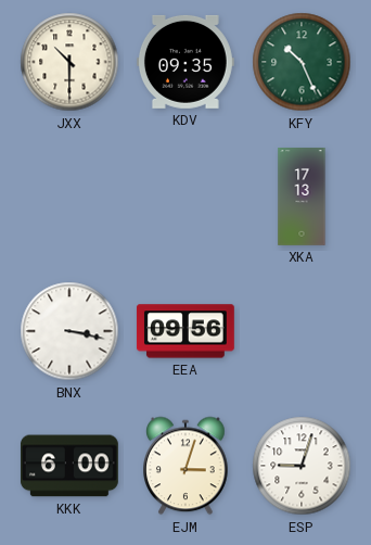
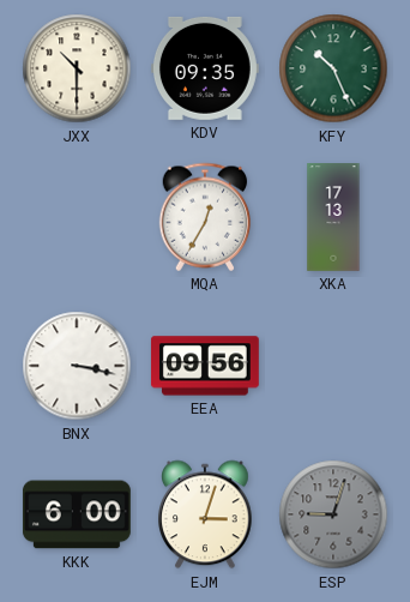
MQA: none -> 12:35
ESP dial: white -> grey
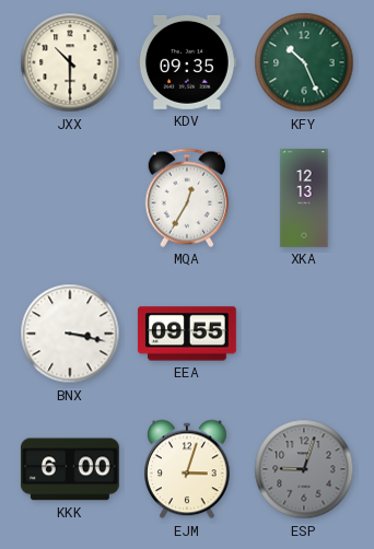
XKA: 17:13 -> 12:13
EEA: 09:56 -> 09:55
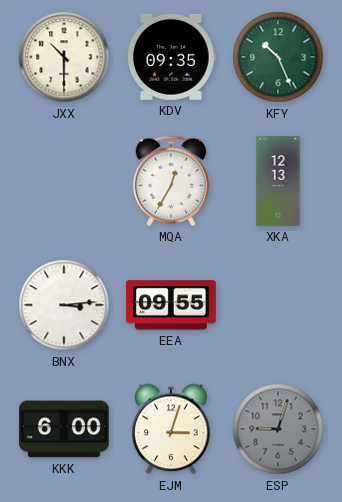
BNX: 3:17 -> 3:14
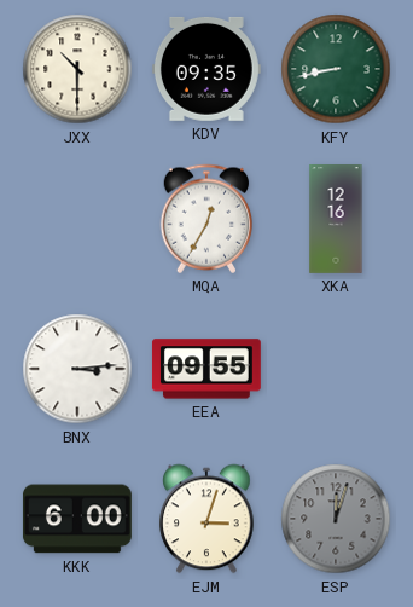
KFY: 10:26 -> 8:43
XKA: 12:13 -> 12:16
ESP: 9:03 -> 12:03
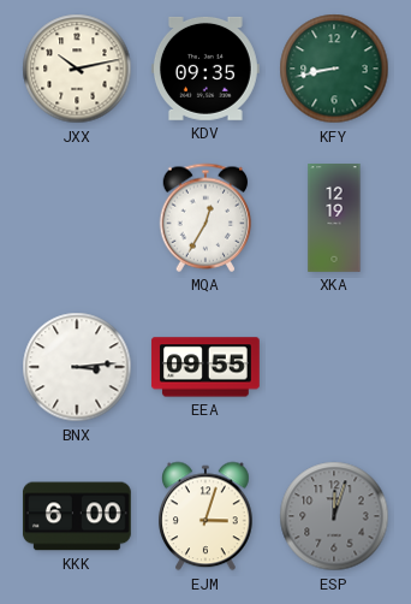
JXX: 10:30 -> 10:13
XKA: 12:16 -> 12:19
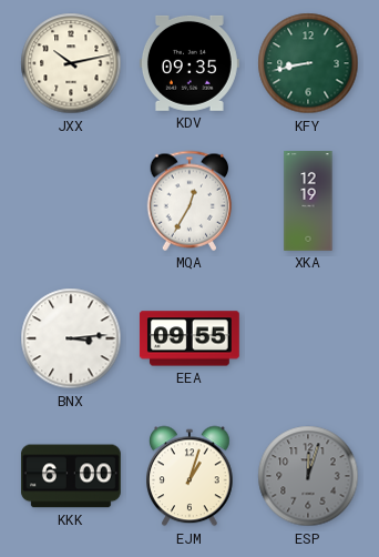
EJM: 3:03 -> 1:03
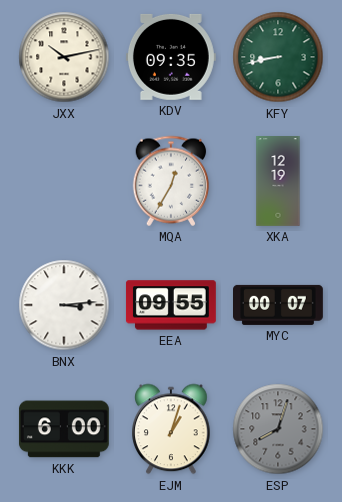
MYC: none -> 00:07
ESP: 12:03 -> 8:03
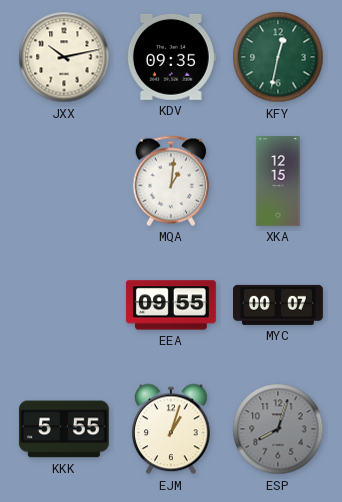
KFY: 8:43 -> 12:32
MQA: 12:35 -> 1:01
XKA: 12:19 -> 12:15
BNX: 3:14 -> none
KKK: 6:00 -> 5:55
